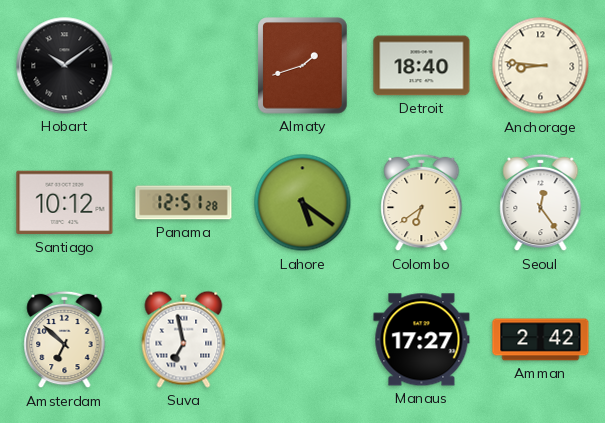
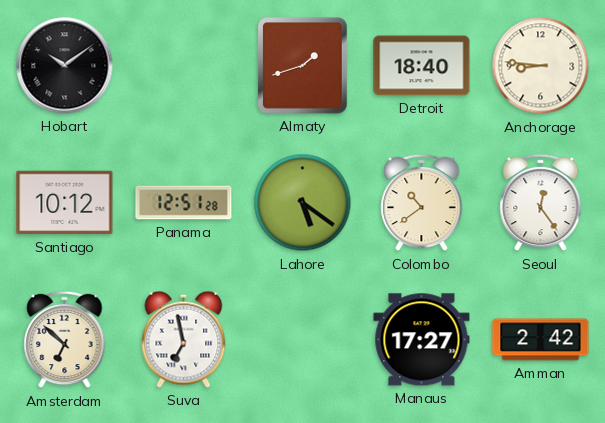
Colombo: 6:39 -> 10:39
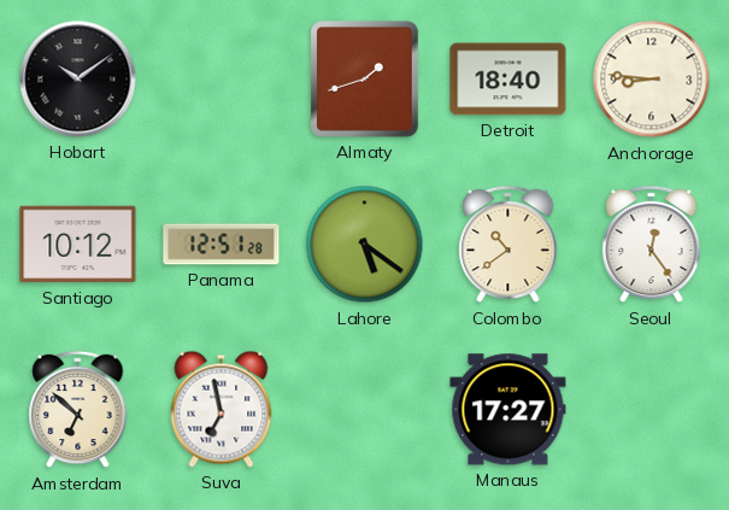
Amman: 2:42 -> none
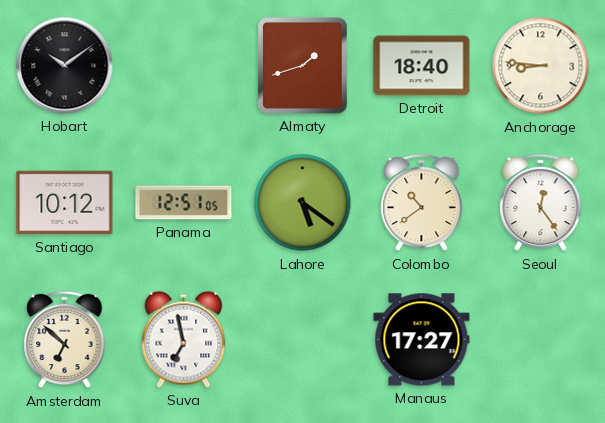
Panama: 12:51:28 -> 12:51:05
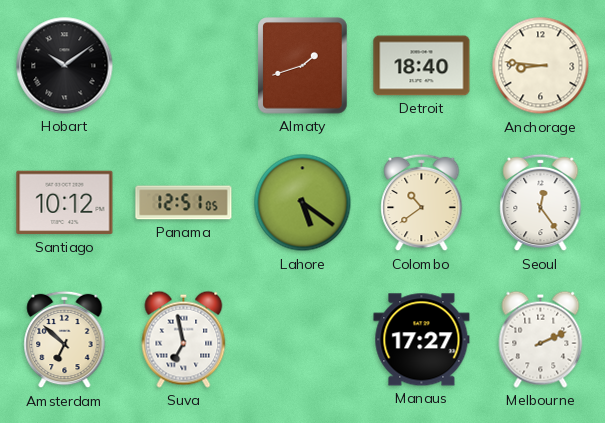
Melbourne: none -> 2:11
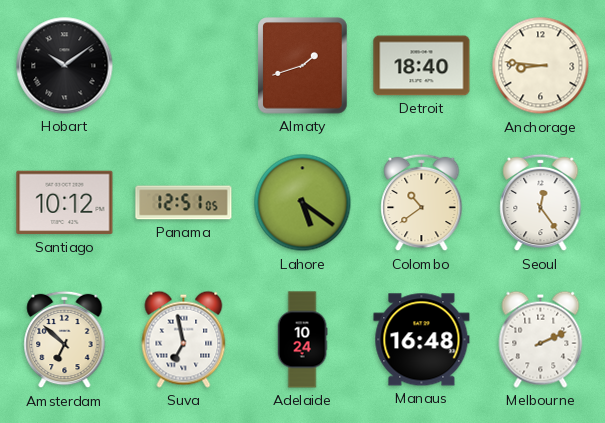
Adelaide: none -> 10:24
Manaus: 17:27 -> 16:48
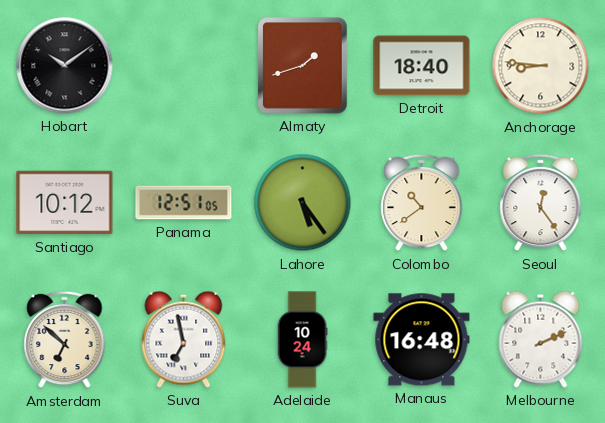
Lahore: 5:21 -> 5:24
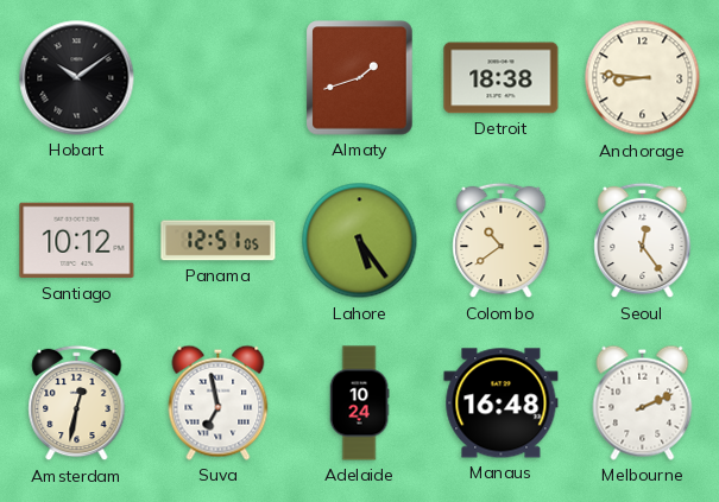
Detroit: 18:40 -> 18:38
Amsterdam: 6:52 -> 12:32
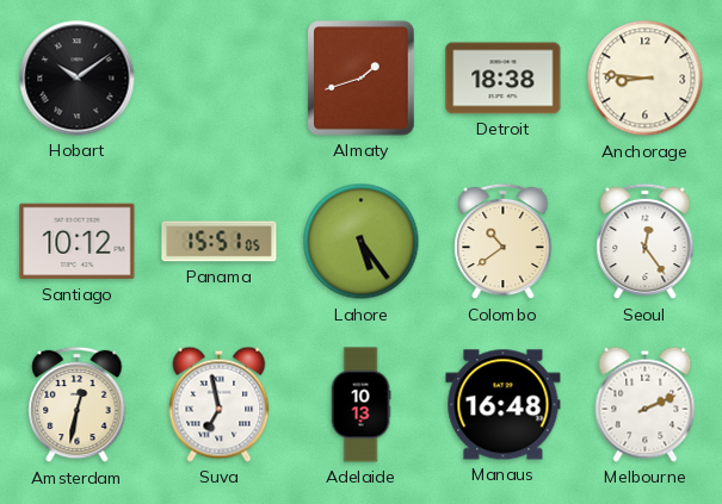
Panama: 12:51 -> 15:51
Adelaide: 10:24 -> 10:13
